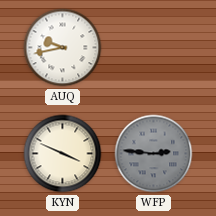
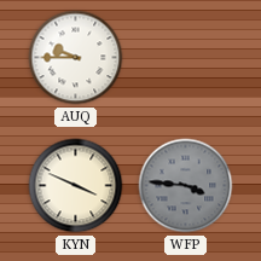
AUQ: 9:43 -> 9:45
WFP: 2:46 -> 3:46
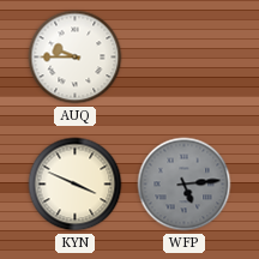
WFP: 3:46 -> 5:14
